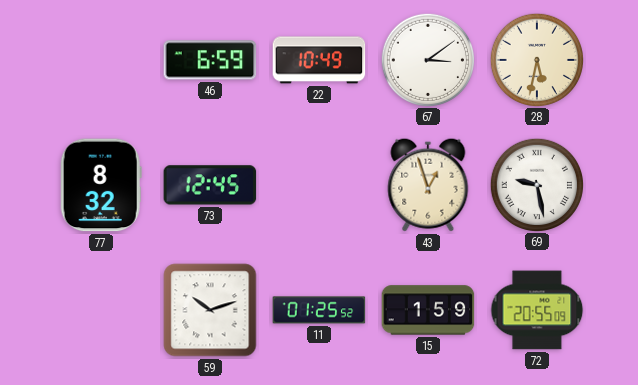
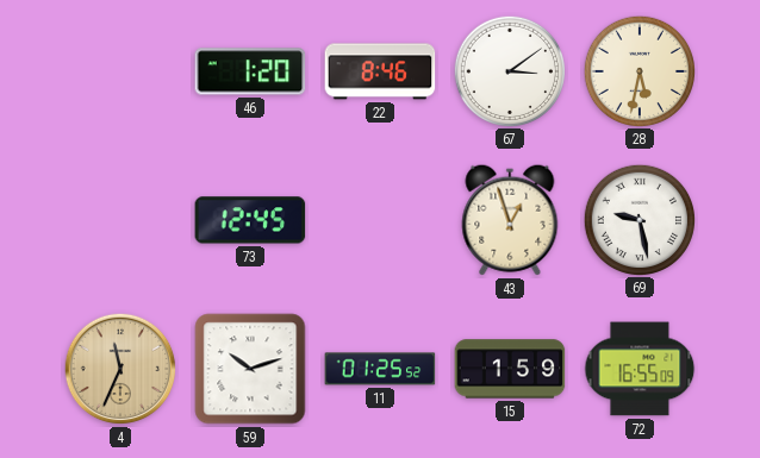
46: 6:59 -> 1:20
22: 10:49 -> 8:46
77: 8:32 -> none
4: none -> 11:34
72: 20:55 -> 16:55
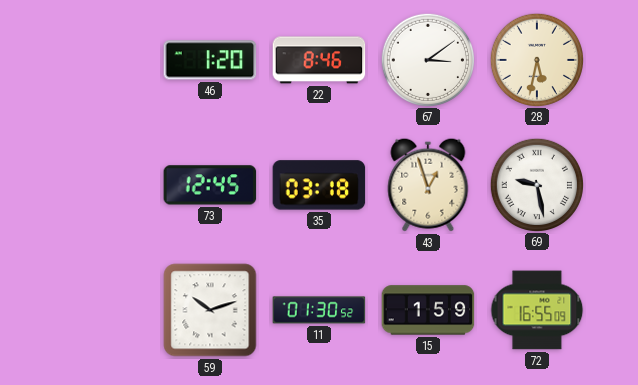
35: none -> 03:18
4: 11:34 -> none
11: 01:25 -> 01:30
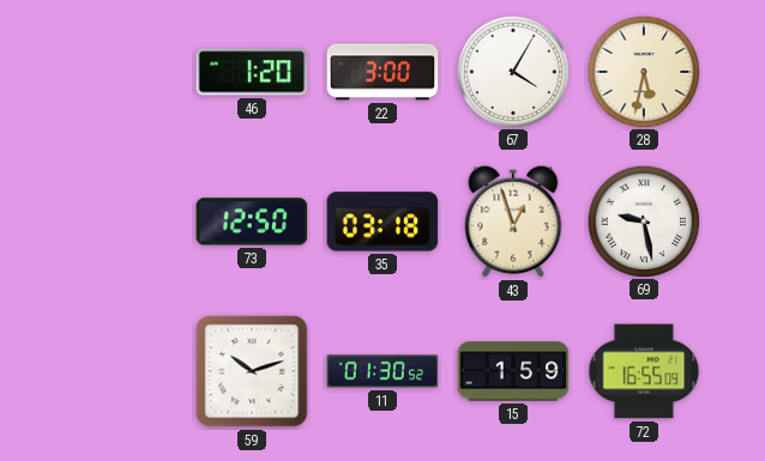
22: 8:46 -> 3:00
67: 3:09 -> 4:05
73: 12:45 -> 12:50
